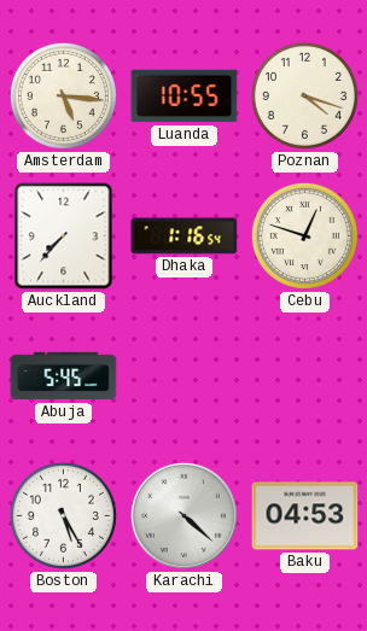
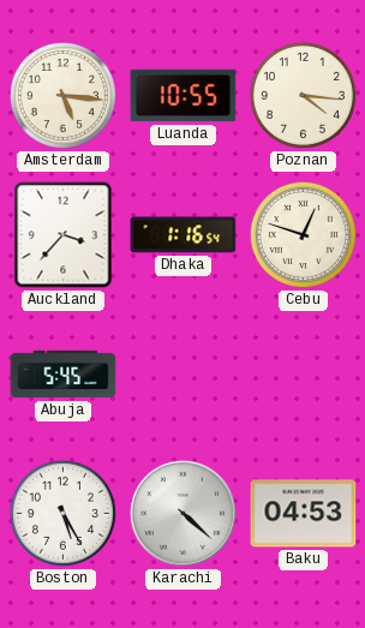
Poznan: 4:18 -> 4:16
Auckland: 7:37 -> 3:37
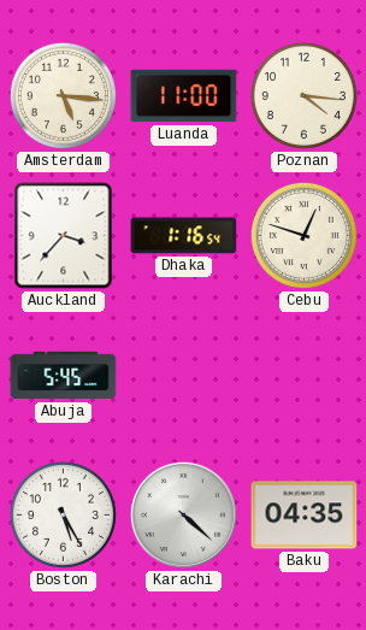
Luanda: 10:55 -> 11:00
Baku: 04:53 -> 04:35
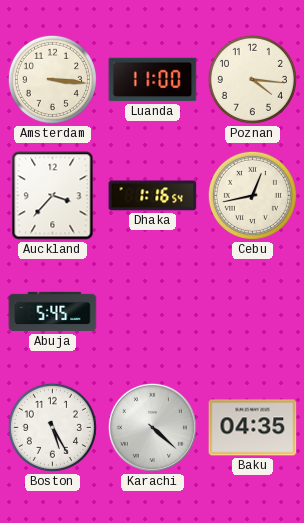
Amsterdam: 5:16 -> 3:16
Cebu: 12:48 -> 12:43
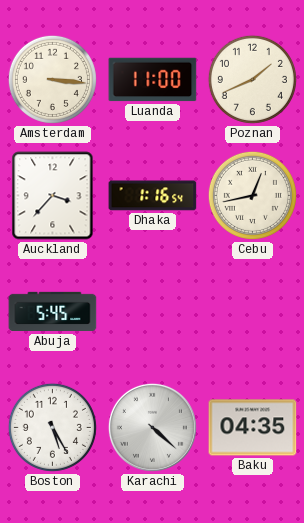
Poznan: 4:16 -> 1:41
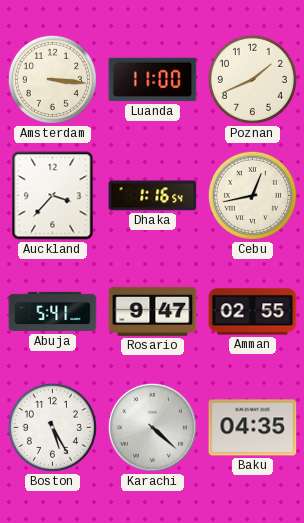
Abuja: 5:45 -> 5:41
Rosario: none -> 9:47
Amman: none -> 02:55
